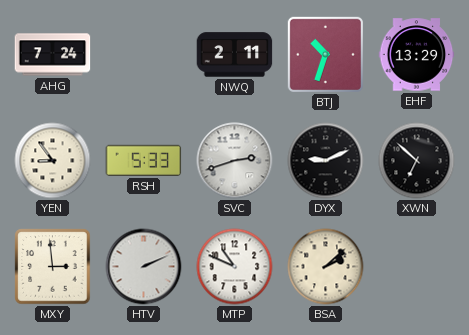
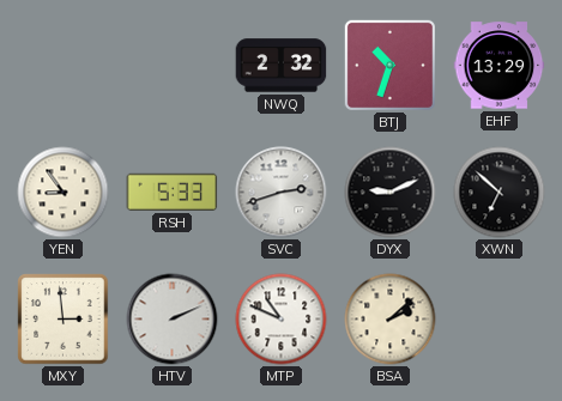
AHG: 7:24 -> none
NWQ: 2:11 -> 2:32
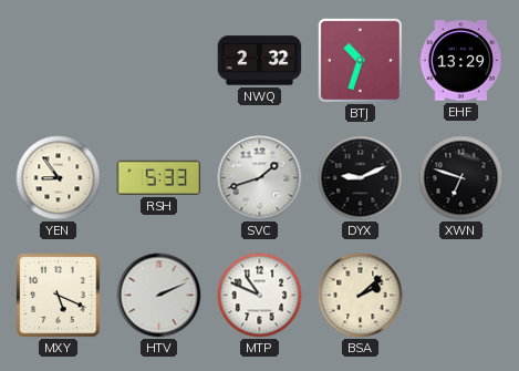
SVC: 2:42 -> 1:42
XWN: 6:52 -> 6:48
MXY: 2:59 -> 5:19
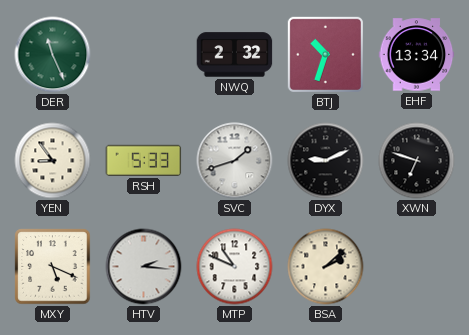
DER: none -> 11:26
EHF: 13:29 -> 13:34
HTV: 2:11 -> 2:16
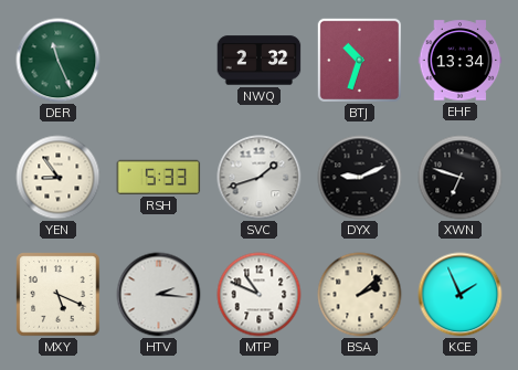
KCE: none -> 1:56
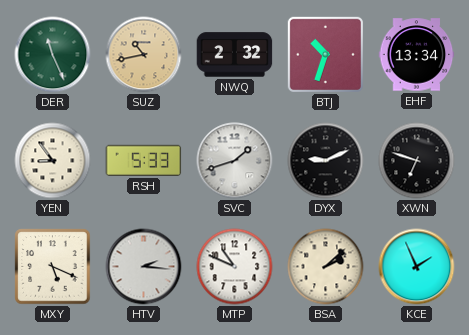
SUZ: none -> 10:43
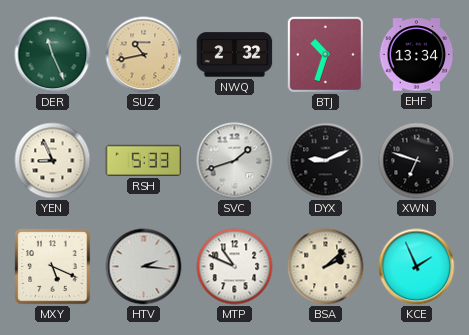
YEN: 8:54 -> 8:56
